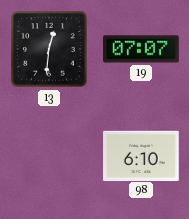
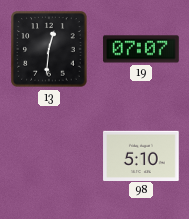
98: 6:10 -> 5:10
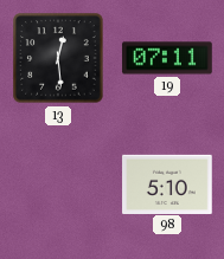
13: 12:31 -> 12:29
19: 07:07 -> 07:11
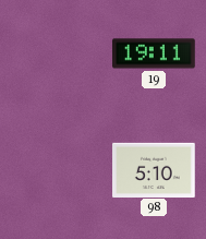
13: 12:29 -> none
19: 07:11 -> 19:11
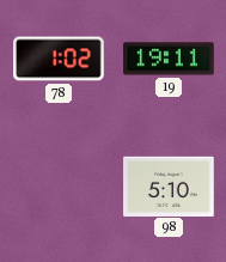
78: none -> 1:02
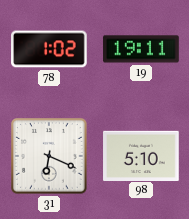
31: none -> 6:19
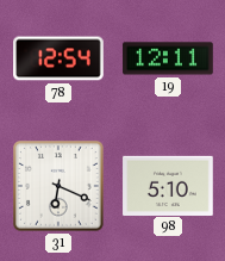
78: 1:02 -> 12:54
19: 19:11 -> 12:11
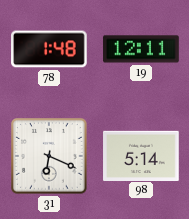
78: 12:54 -> 1:48
98: 5:10 -> 5:14
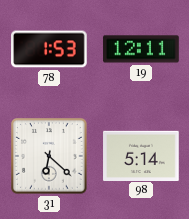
78: 1:48 -> 1:53
31: 6:19 -> 6:22
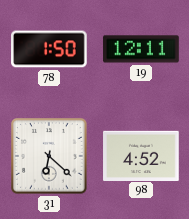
78: 1:53 -> 1:50
98: 5:14 -> 4:52
